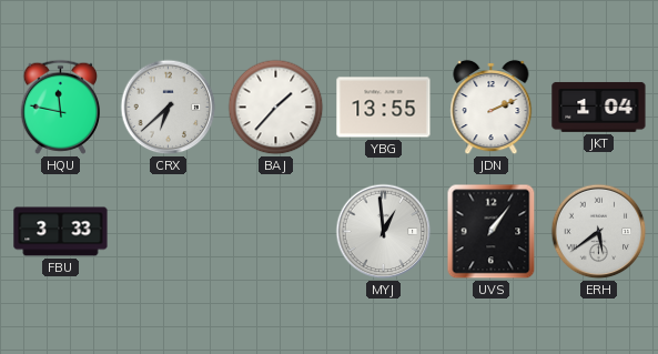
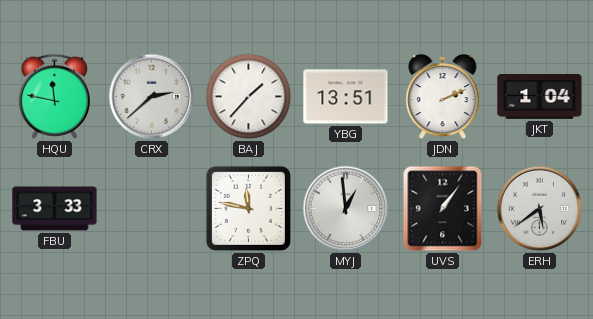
CRX: 6:38 -> 2:38
YBG: 13:55 -> 13:51
ZPQ: none -> 11:47
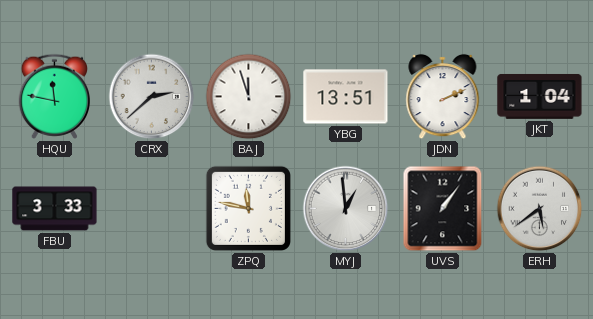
BAJ: 1:37 -> 11:57
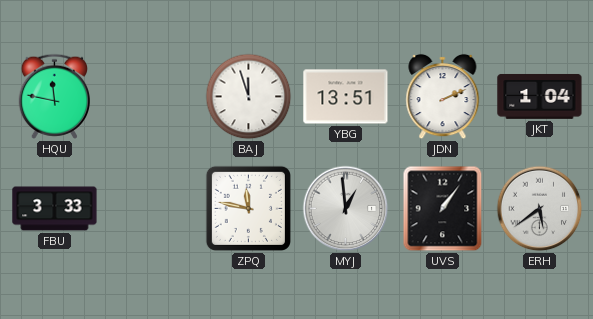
CRX: 2:38 -> none
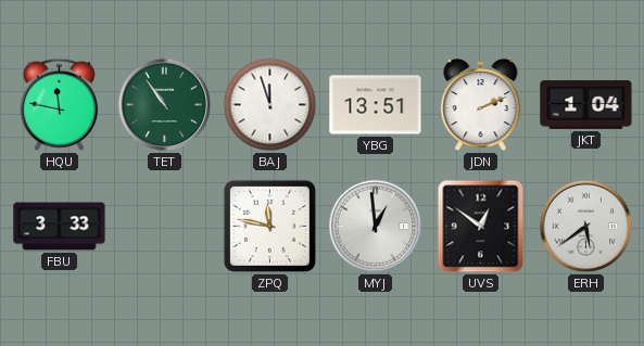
TET: none -> 10:54
UVS: 1:06 -> 12:51
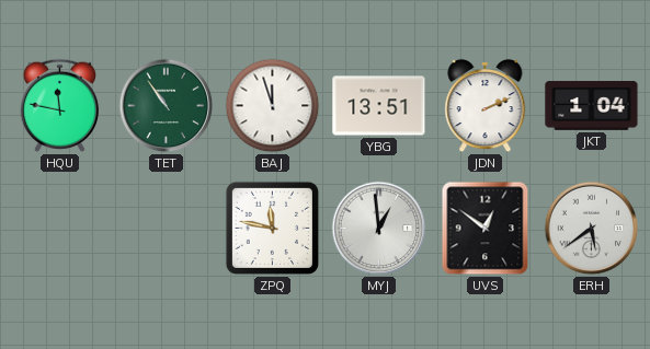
FBU: 3:33 -> none
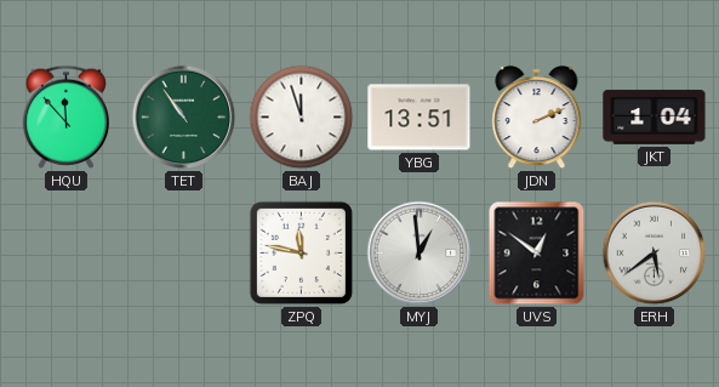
HQU: 11:47 -> 11:53
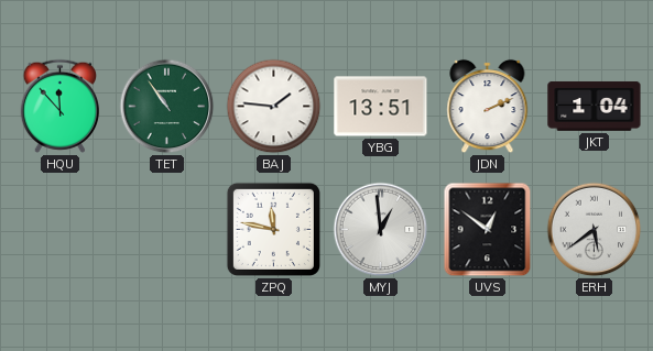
BAJ: 11:57 -> 1:46
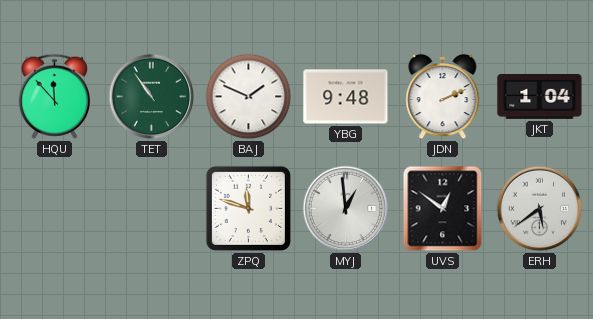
BAJ: 1:46 -> 1:49
YBG: 13:51 -> 9:48
ZPQ: 11:47 -> 11:48
